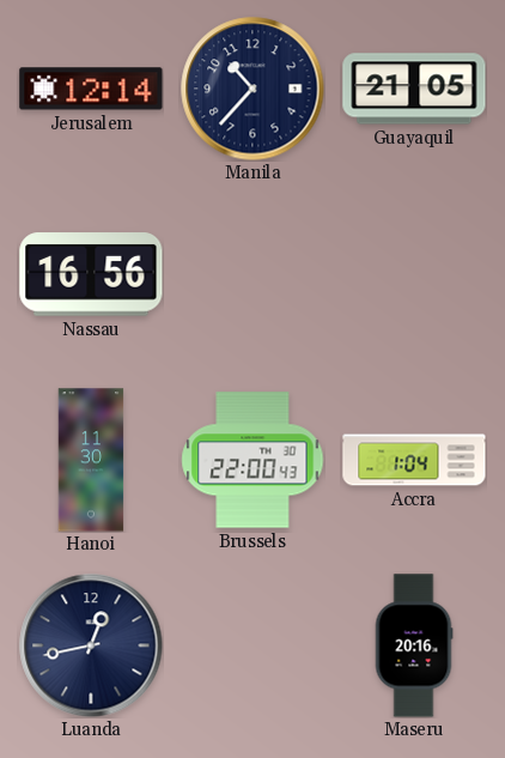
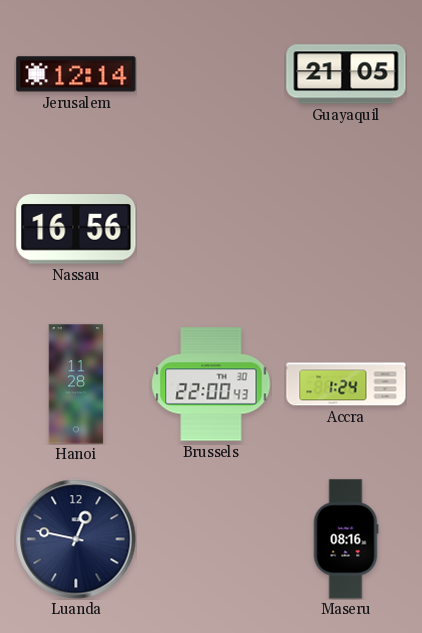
Manila: 10:37 -> none
Hanoi: 11:30 -> 11:28
Accra: 1:04 -> 1:24
Luanda: 12:43 -> 12:47
Maseru: 20:16 -> 08:16
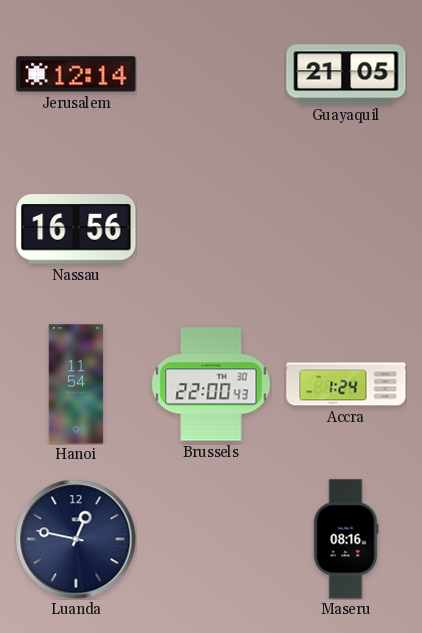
Hanoi: 11:28 -> 11:54
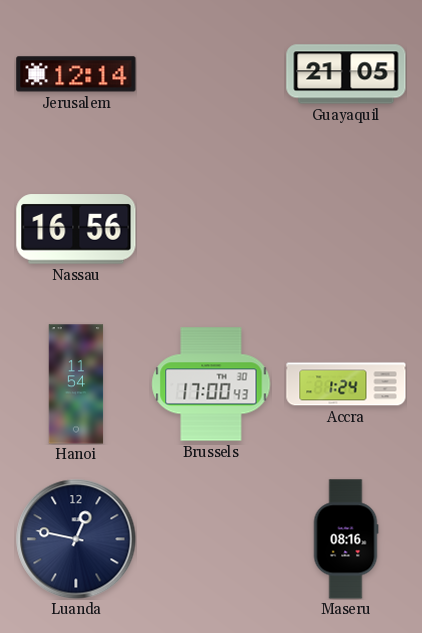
Brussels: 22:00 -> 17:00
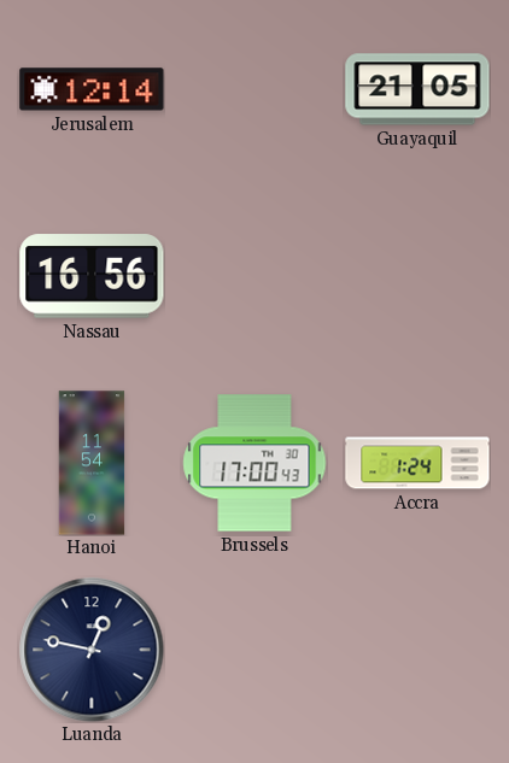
Maseru: 08:16 -> none
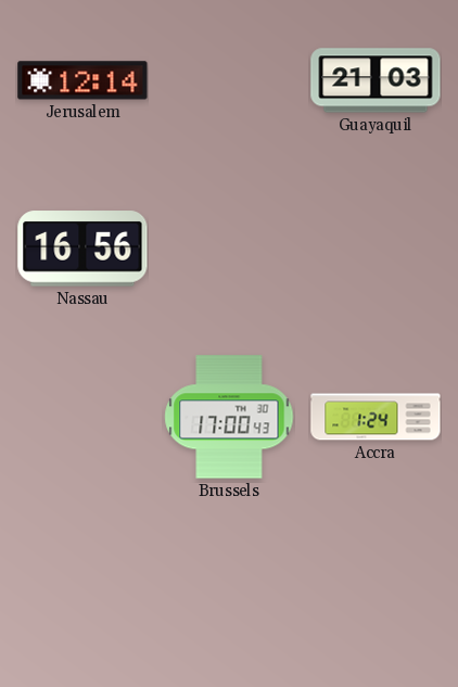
Guayaquil: 21:05 -> 21:03
Hanoi: 11:54 -> none
Luanda: 12:47 -> none
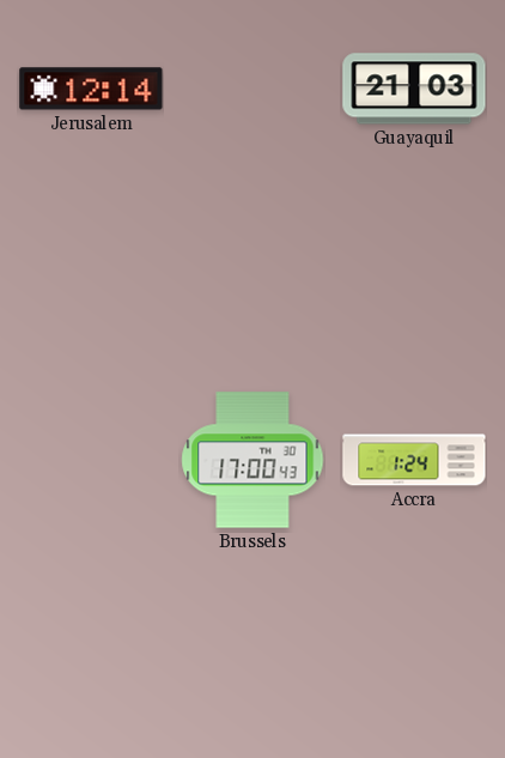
Nassau: 16:56 -> none
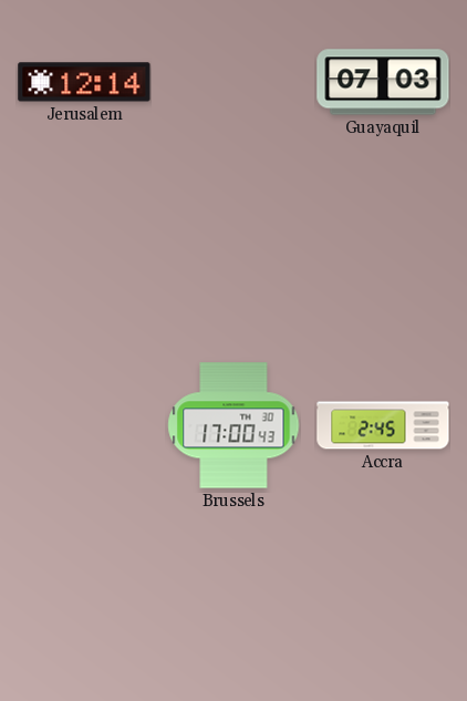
Guayaquil: 21:03 -> 07:03
Accra: 1:24 -> 2:45
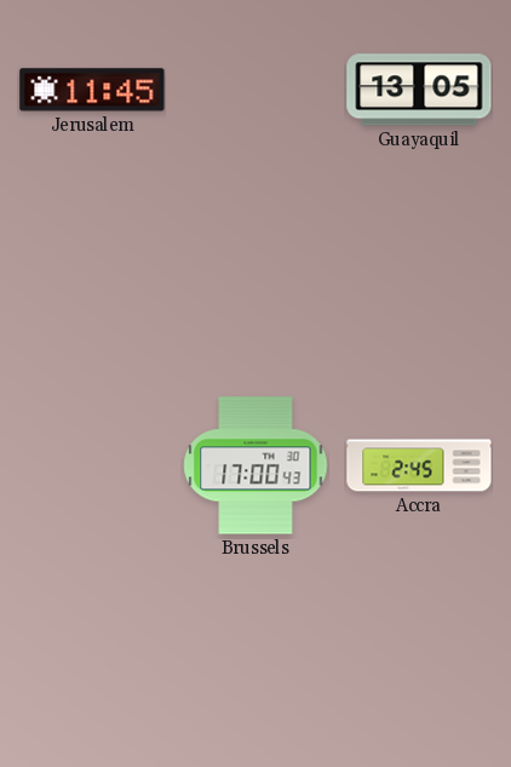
Jerusalem: 12:14 -> 11:45
Guayaquil: 07:03 -> 13:05
